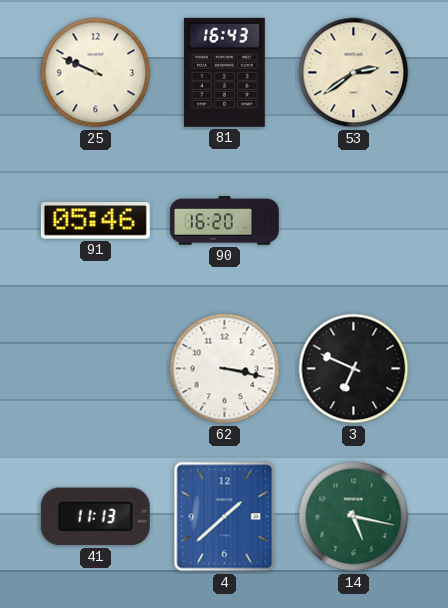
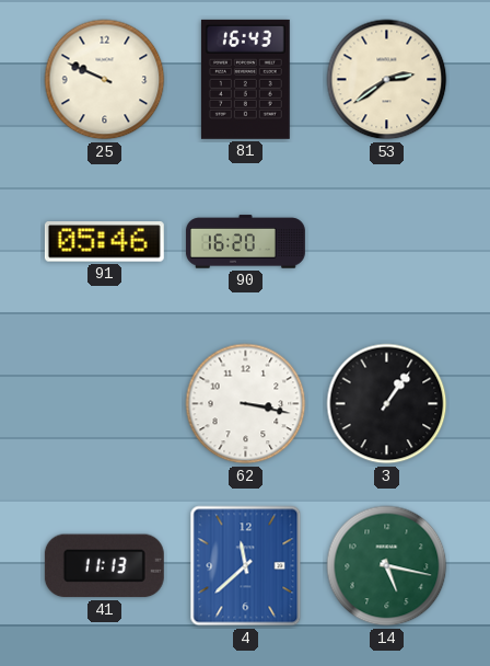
3: 6:49 -> 1:06
4: 1:38 -> 11:38
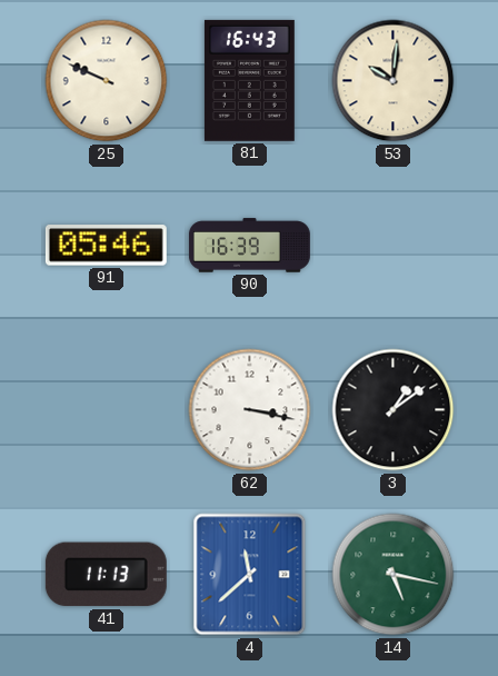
53: 2:39 -> 10:01
90: 16:20 -> 16:39
3: 1:06 -> 1:09
